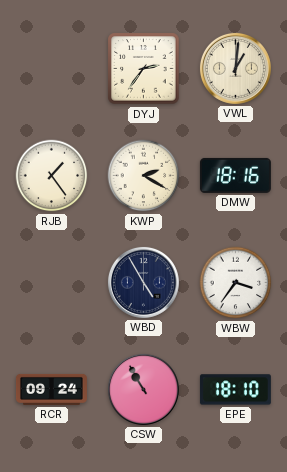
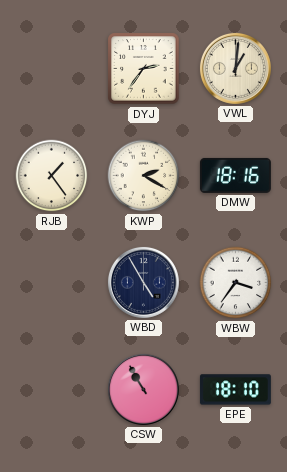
RCR: 09:24 -> none
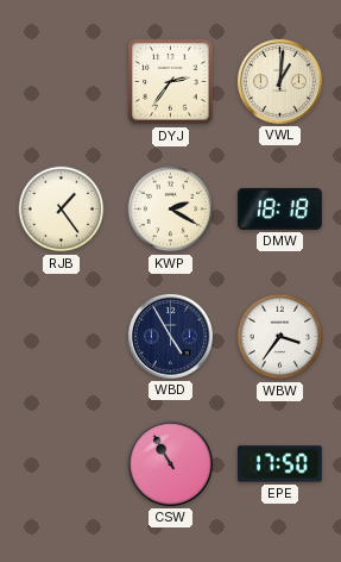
DMW: 18:16 -> 18:18
EPE: 18:10 -> 17:50
